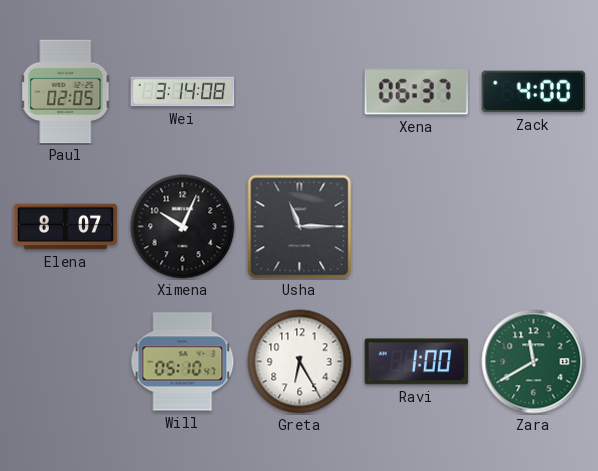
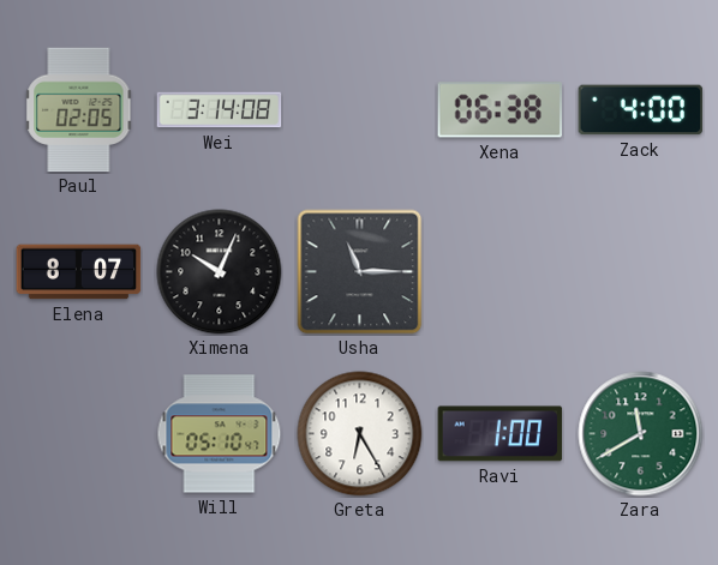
Xena: 06:37 -> 06:38
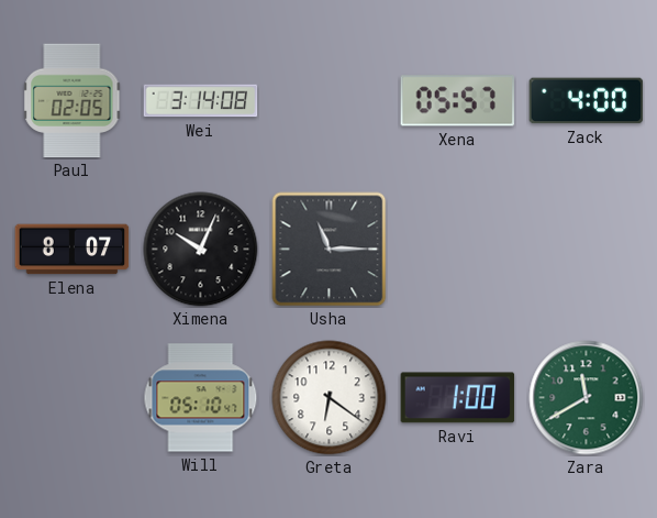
Xena: 06:38 -> 05:57
Greta: 6:25 -> 6:21
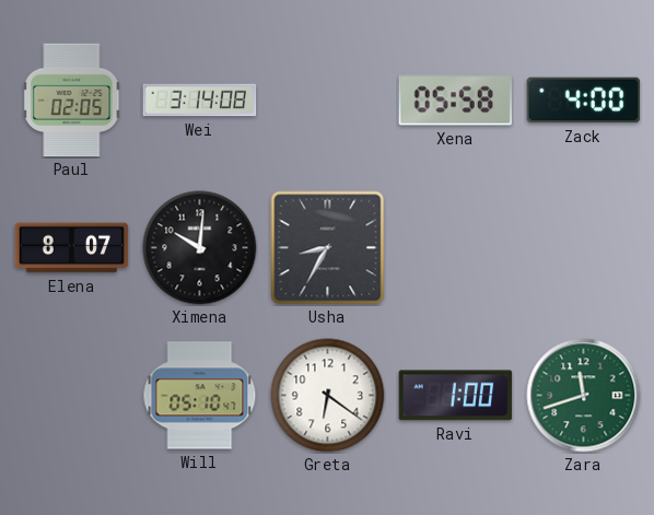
Xena: 05:57 -> 05:58
Ximena: 10:04 -> 10:01
Usha: 11:15 -> 8:35
Zara: 11:40 -> 11:42
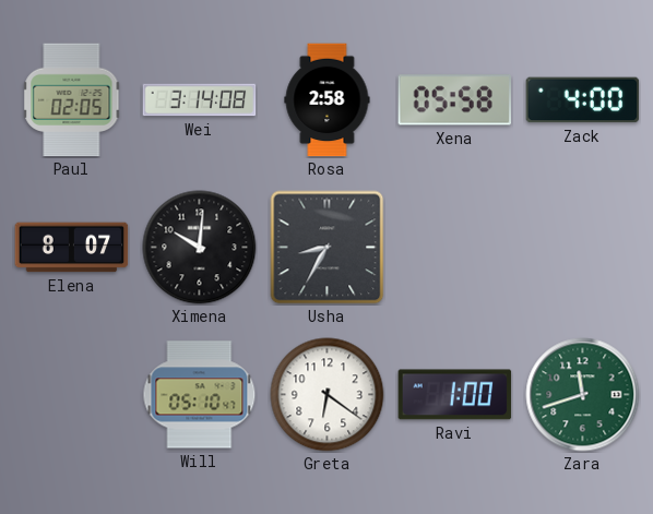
Rosa: none -> 2:58
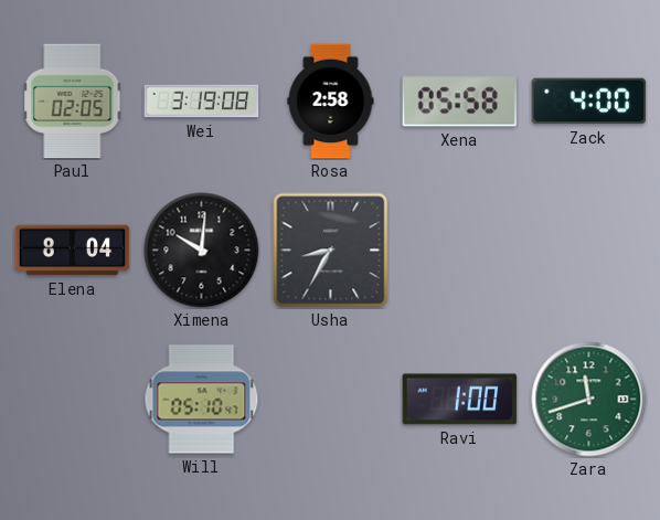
Wei: 3:14 -> 3:19
Elena: 8:07 -> 8:04
Greta: 6:21 -> none
